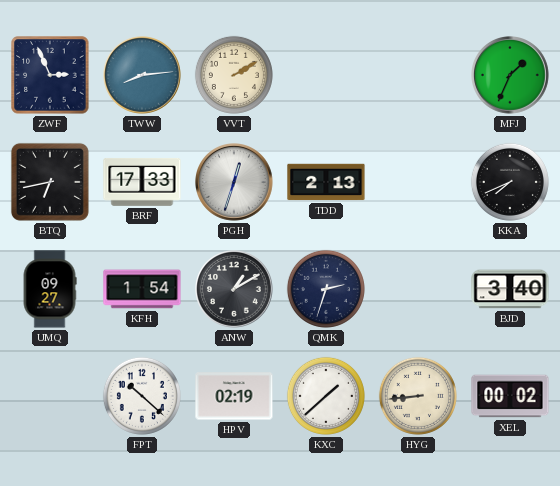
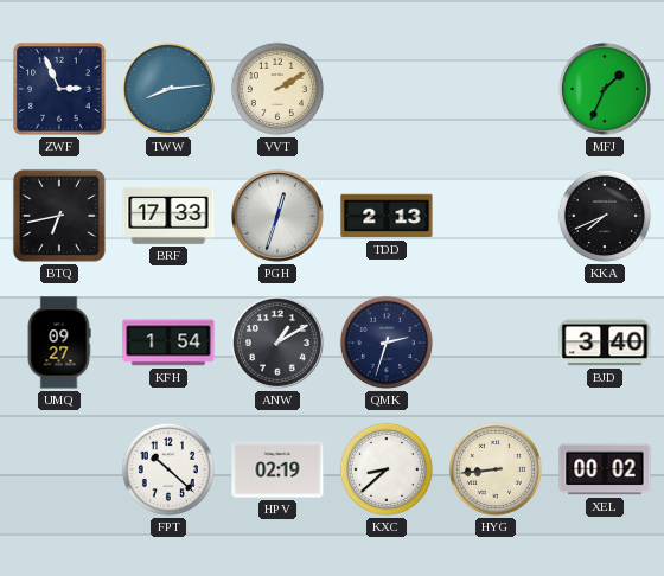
KXC: 1:38 -> 8:38
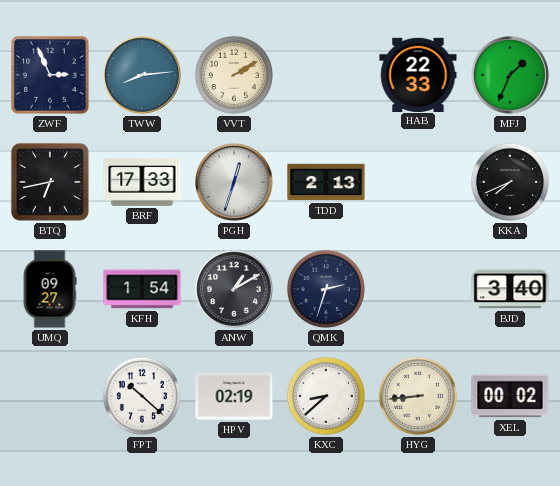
HAB: none -> 22:33
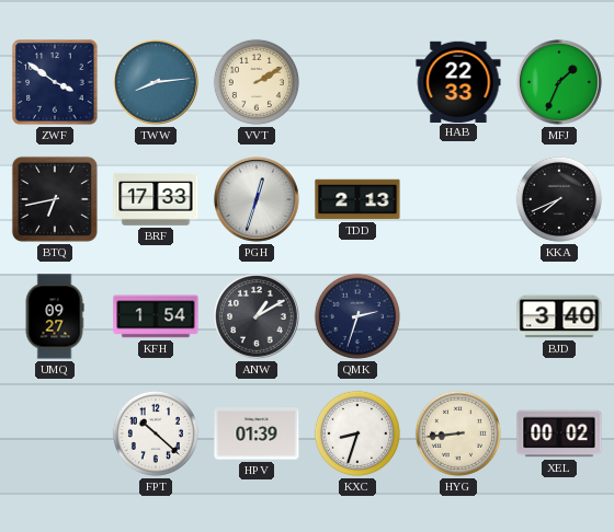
ZWF: 2:56 -> 3:51
HPV: 02:19 -> 01:39
KXC: 8:38 -> 8:33
